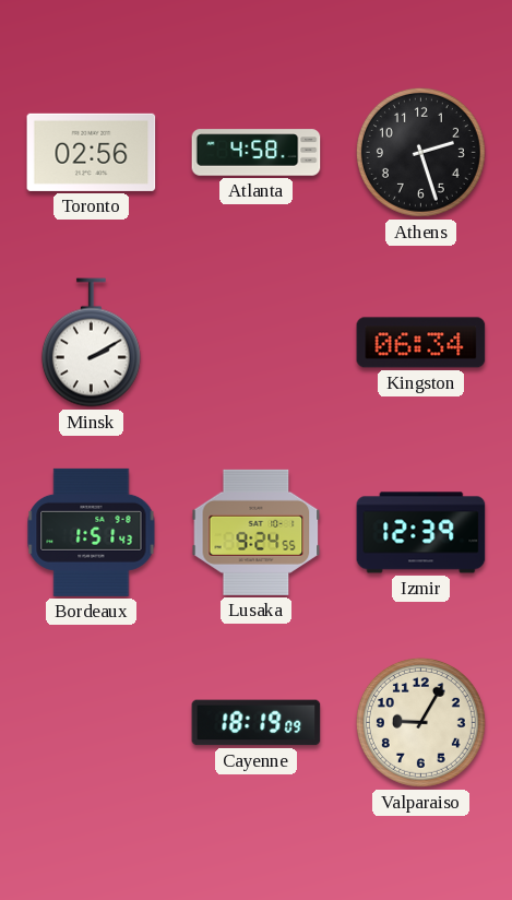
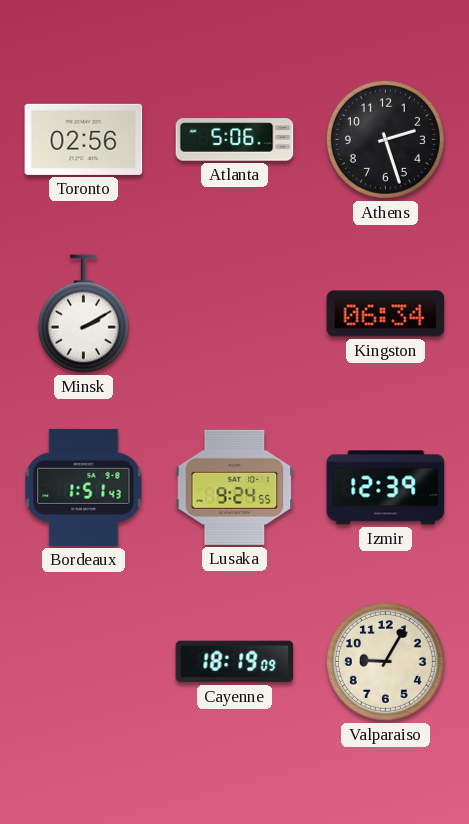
Atlanta: 4:58 -> 5:06
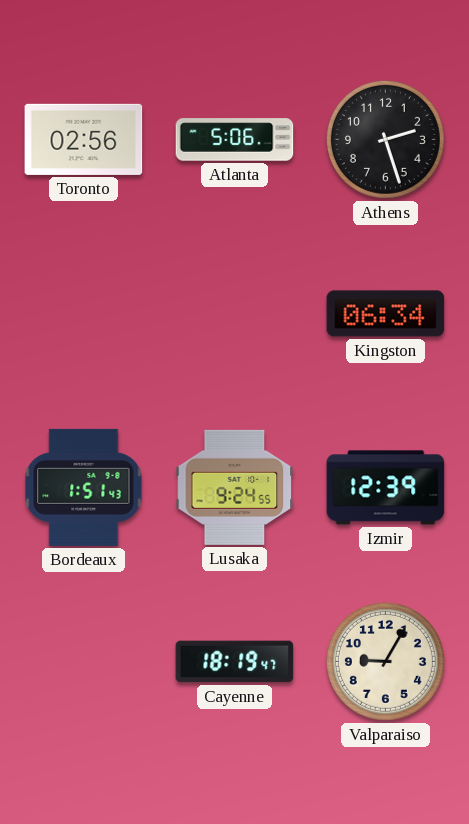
Minsk: 2:10 -> none
Cayenne: 18:19:09 -> 18:19:47
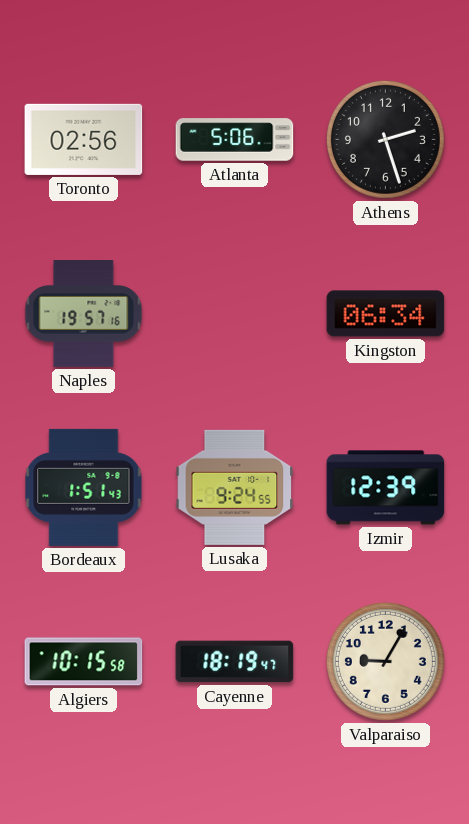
Naples: none -> 19:57
Algiers: none -> 10:15
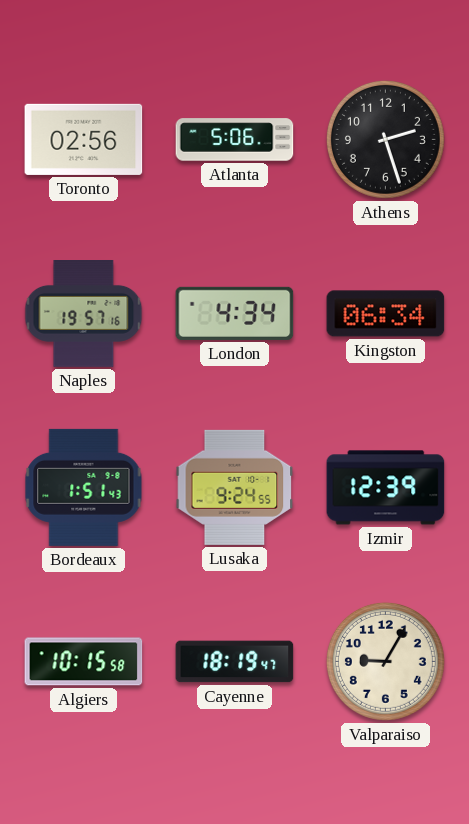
London: none -> 4:34
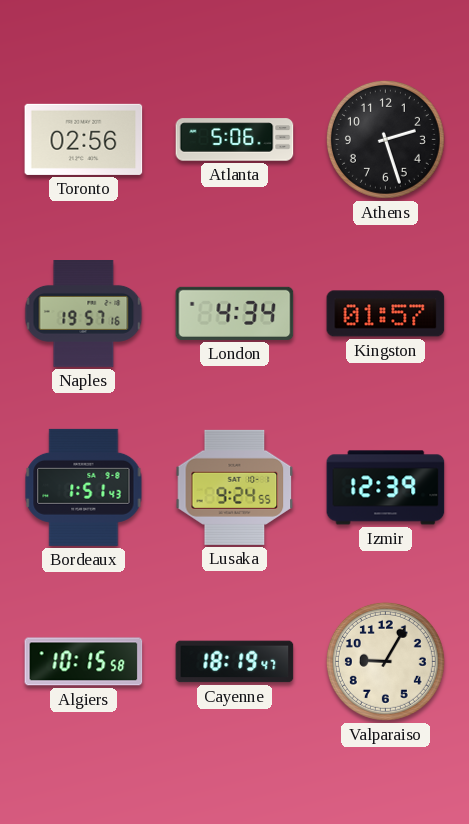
Kingston: 06:34 -> 01:57
